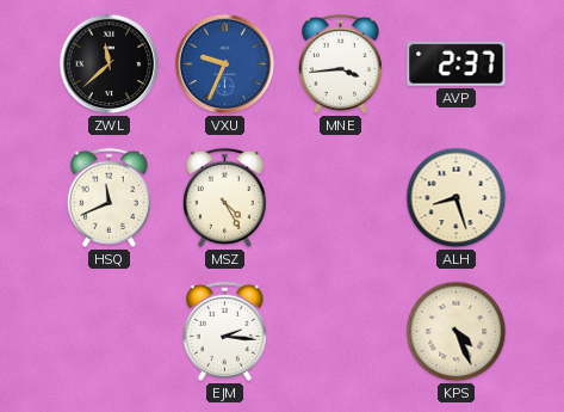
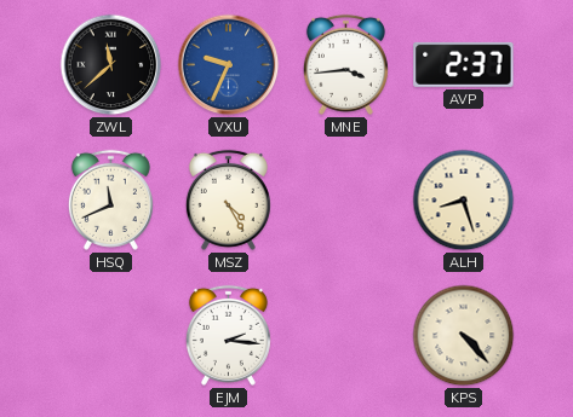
KPS: 4:26 -> 4:23
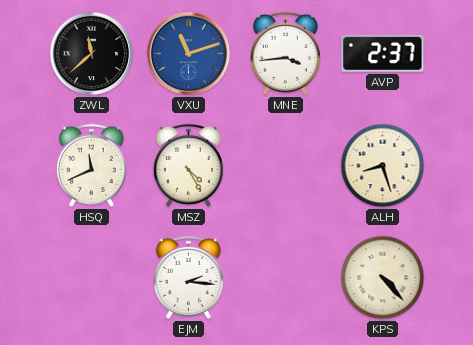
VXU: 9:34 -> 11:12
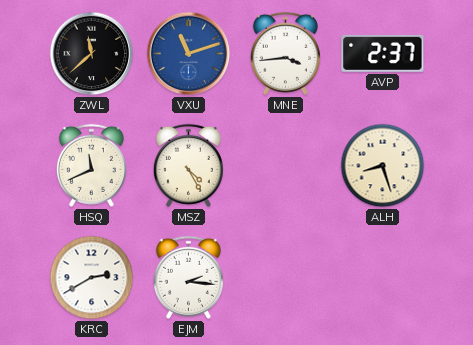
KRC: none -> 2:40
KPS: 4:23 -> none
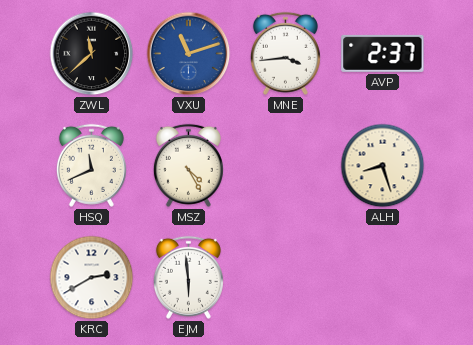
EJM: 2:16 -> 5:59
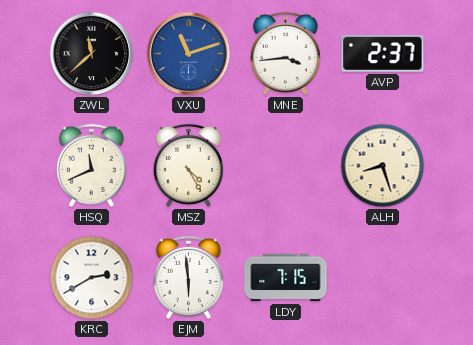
LDY: none -> 7:15
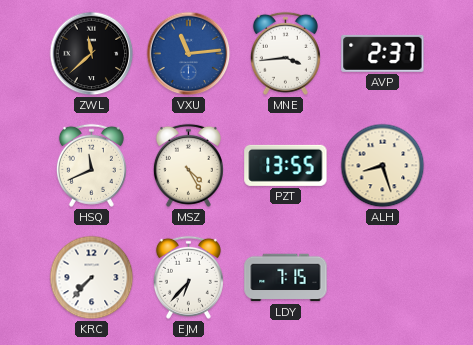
VXU: 11:12 -> 11:14
PZT: none -> 13:55
KRC: 2:40 -> 7:37
EJM: 5:59 -> 6:37
